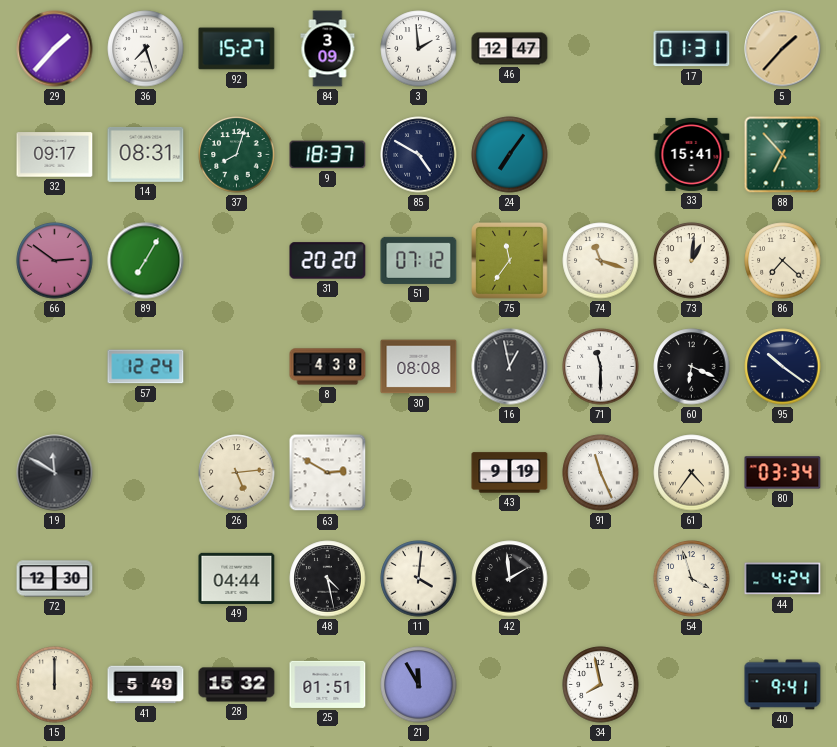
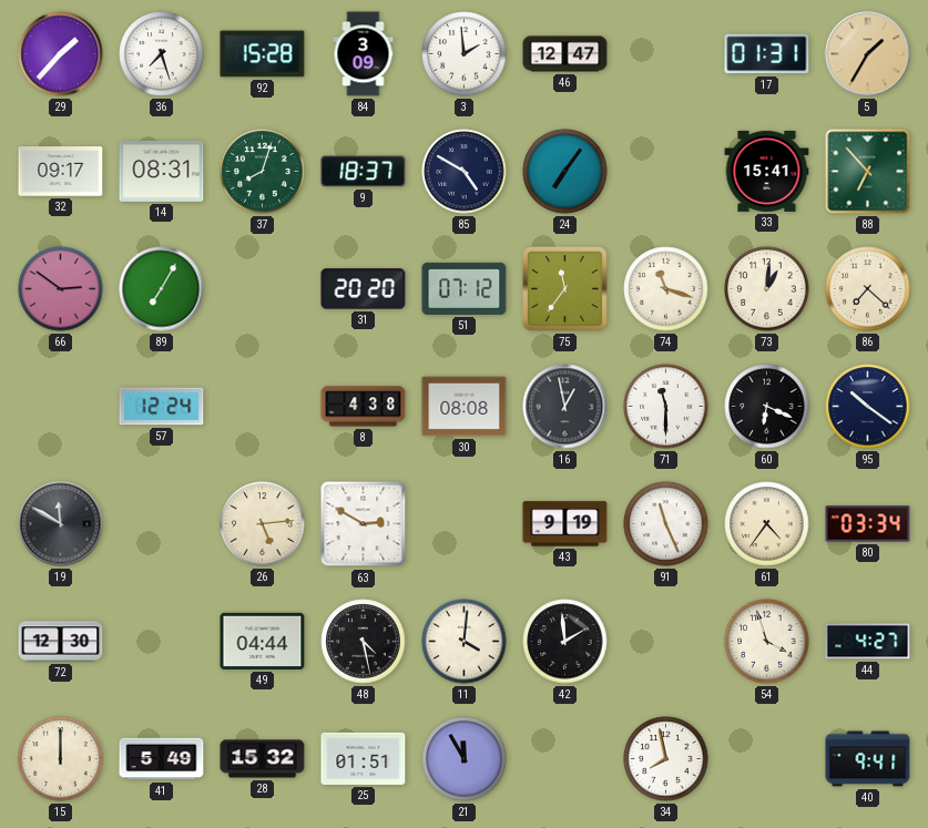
92: 15:27 -> 15:28
5: 1:37 -> 1:35
44: 4:24 -> 4:27
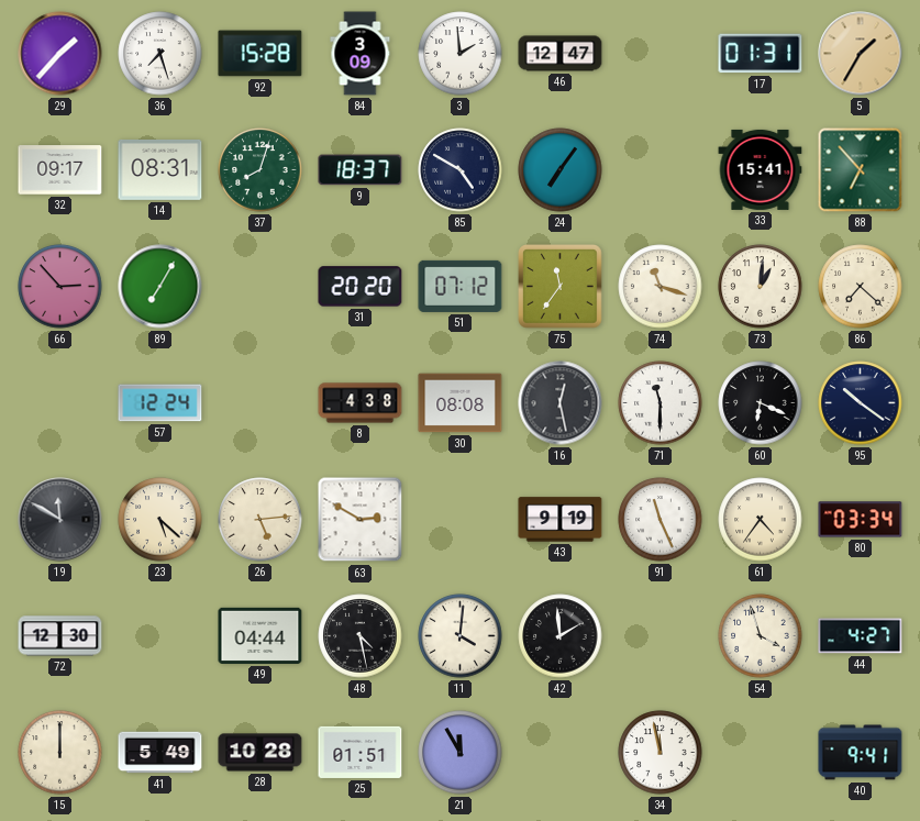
66: 2:51 -> 2:53
16: 12:58 -> 12:28
23: none -> 5:22
28: 15:32 -> 10:28
34: 7:58 -> 11:58
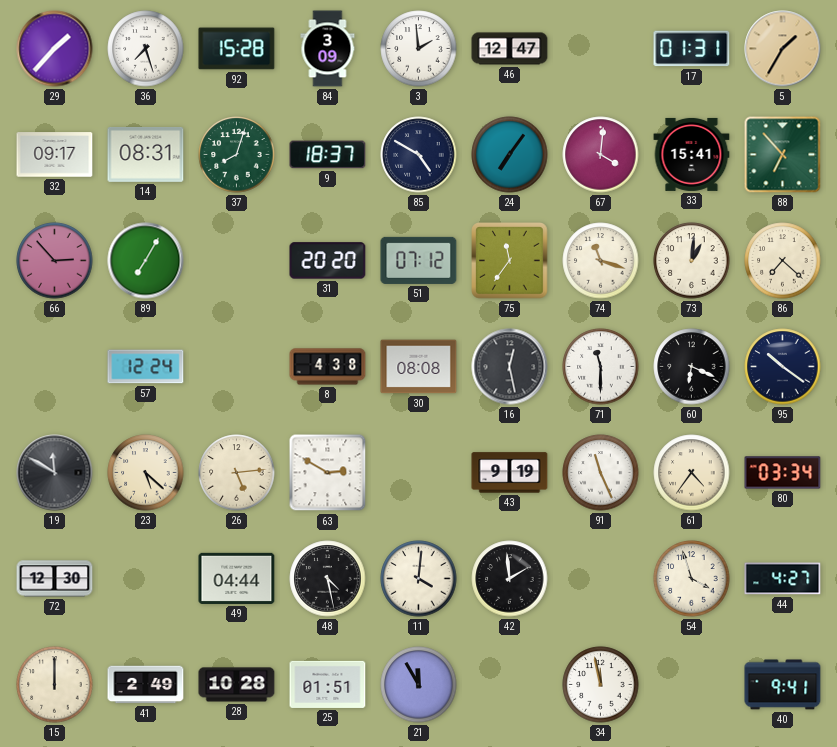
67: none -> 4:01
41: 5:49 -> 2:49
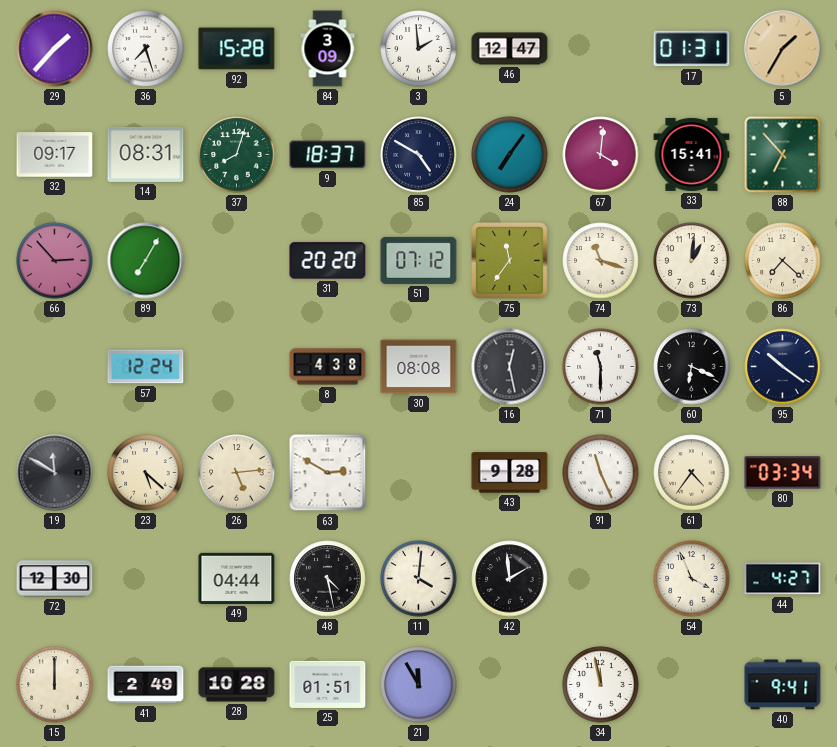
43: 9:19 -> 9:28
54: 3:57 -> 3:56
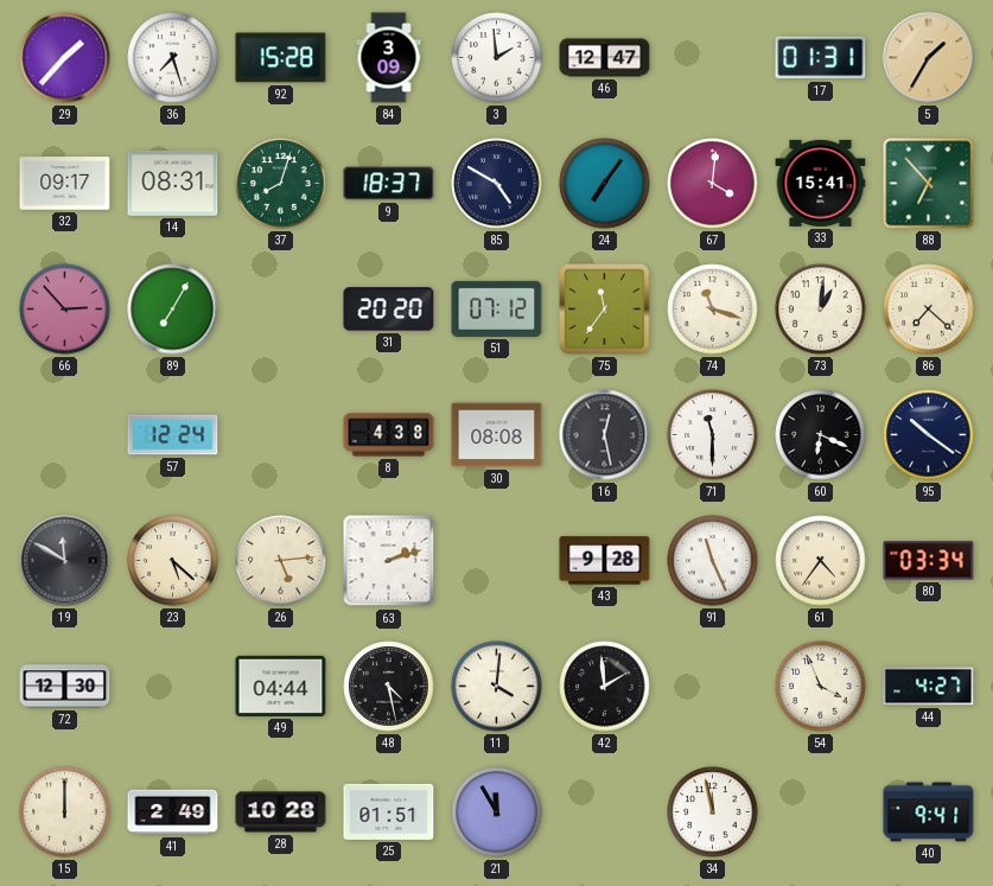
63: 2:50 -> 2:12
